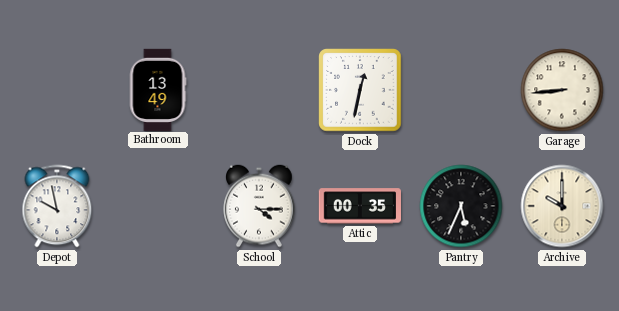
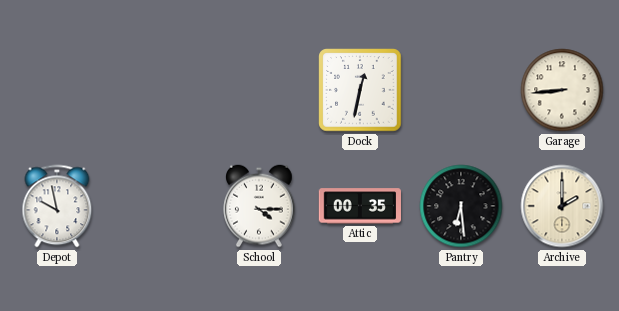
Bathroom: 13:49 -> none
Pantry: 5:34 -> 6:29
Archive: 10:00 -> 2:00
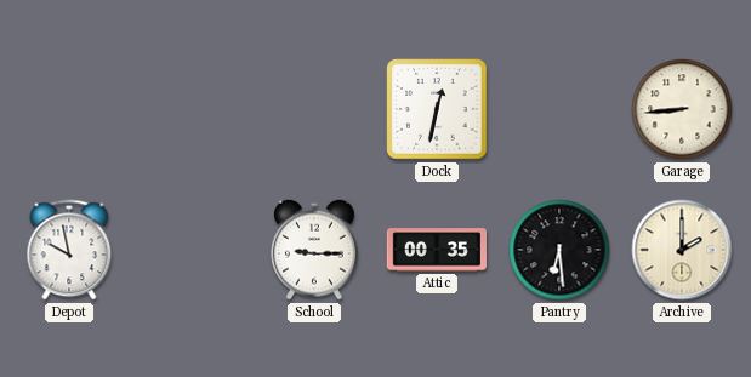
School: 4:15 -> 9:15
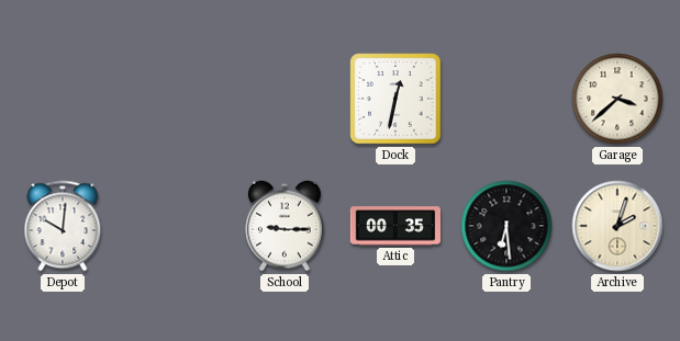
Garage: 8:44 -> 3:38
Depot: 9:58 -> 10:01
Archive: 2:00 -> 2:03
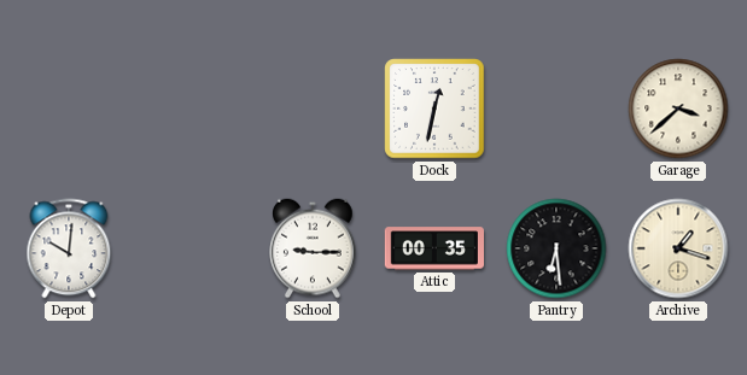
Archive: 2:03 -> 1:18
